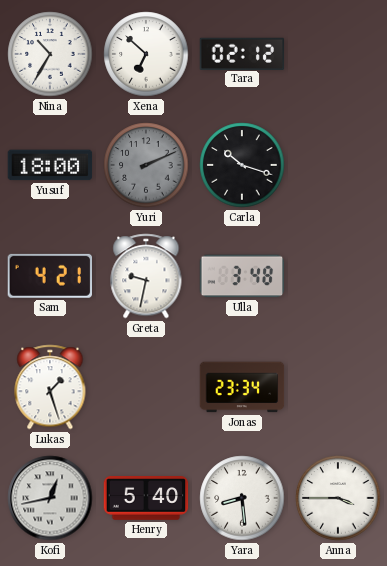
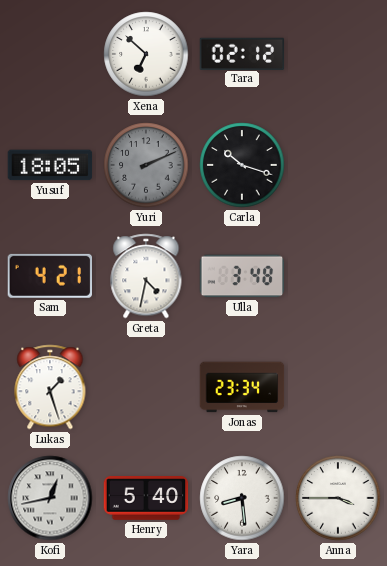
Nina: 10:35 -> none
Yusuf: 18:00 -> 18:05
Greta: 9:32 -> 4:32
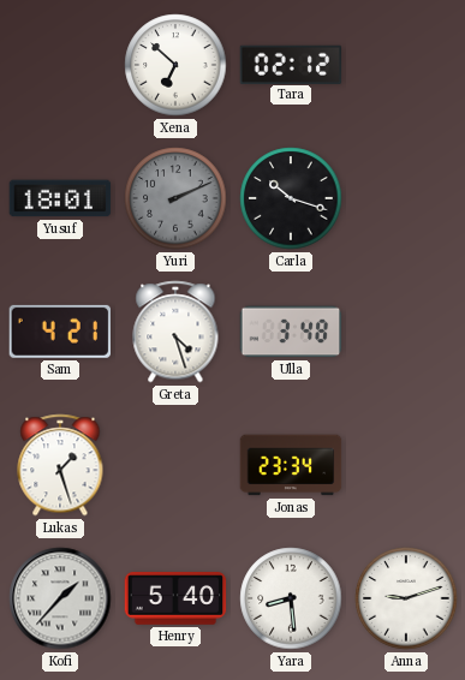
Yusuf: 18:05 -> 18:01
Greta: 4:32 -> 4:27
Kofi: 12:43 -> 1:37
Anna: 3:45 -> 9:12
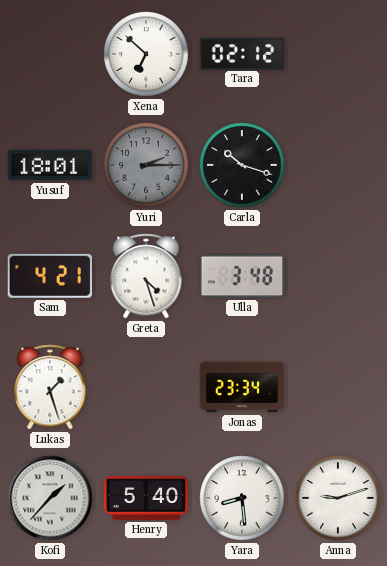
Yuri: 2:11 -> 2:15
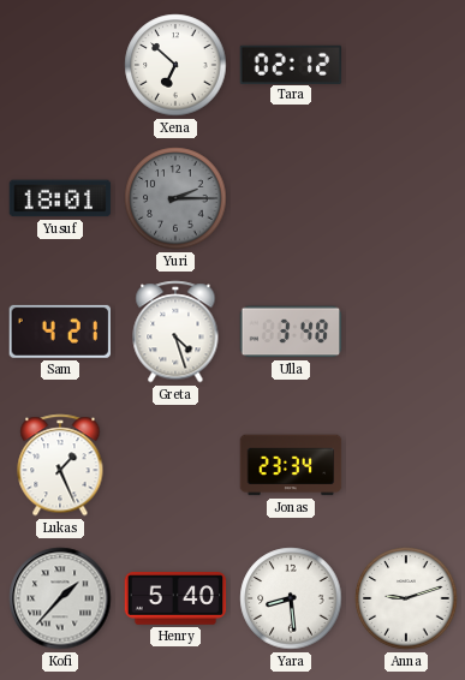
Carla: 10:18 -> none
Lukas: 1:27 -> 1:26
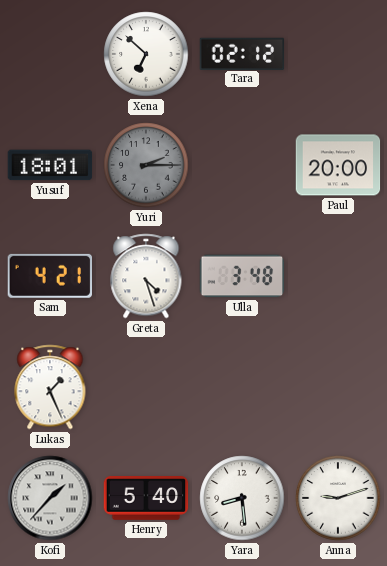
Paul: none -> 20:00
Jonas: 23:34 -> none
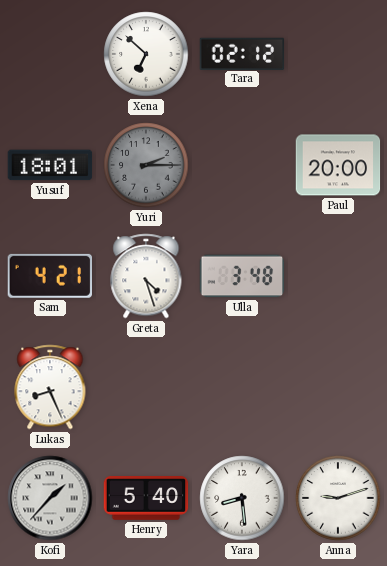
Lukas: 1:26 -> 8:26
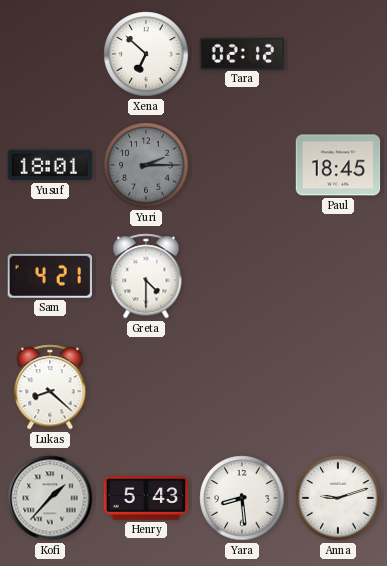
Paul: 20:00 -> 18:45
Greta: 4:27 -> 4:30
Ulla: 3:48 -> none
Lukas: 8:26 -> 8:22
Henry: 5:40 -> 5:43
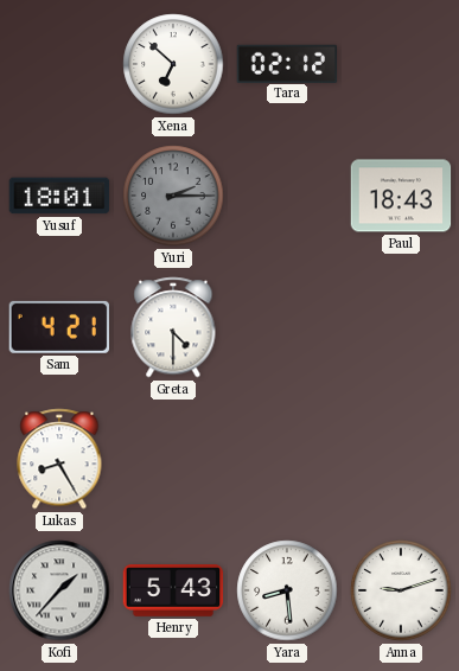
Paul: 18:45 -> 18:43
Lukas: 8:22 -> 8:25
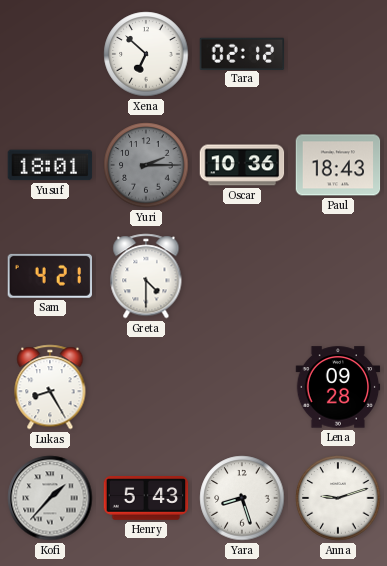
Oscar: none -> 10:36
Lena: none -> 09:28
Yara: 8:29 -> 8:27
